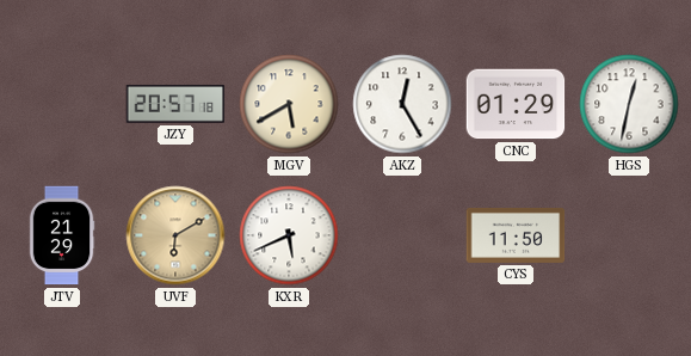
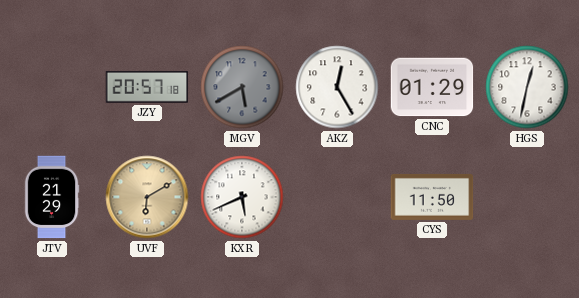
MGV dial: cream -> grey
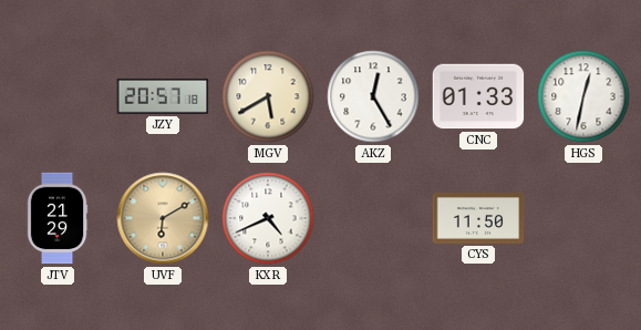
MGV dial: grey -> cream
CNC: 01:29 -> 01:33
KXR: 5:41 -> 4:41
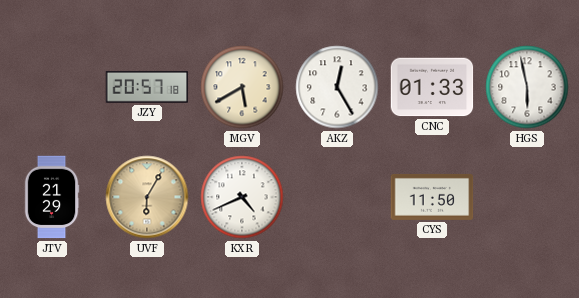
HGS: 12:32 -> 5:58
UVF: 6:10 -> 6:05
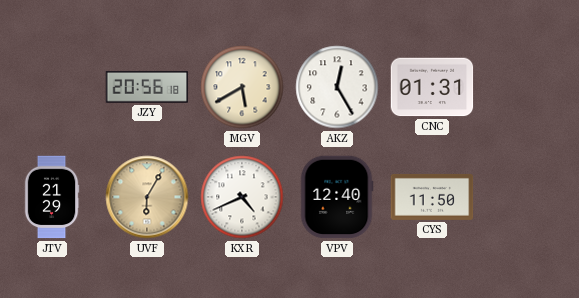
JZY: 20:57 -> 20:56
CNC: 01:33 -> 01:31
HGS: 5:58 -> none
VPV: none -> 12:40
